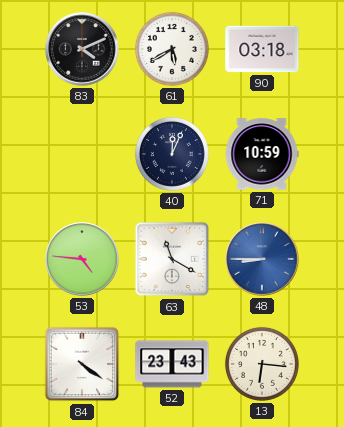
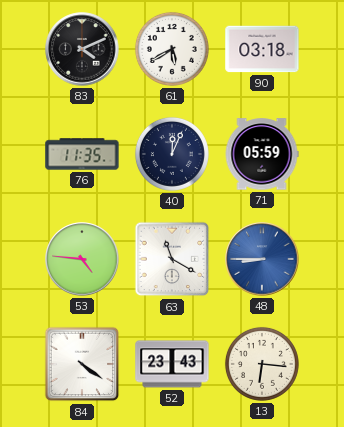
76: none -> 11:35
71: 10:59 -> 05:59
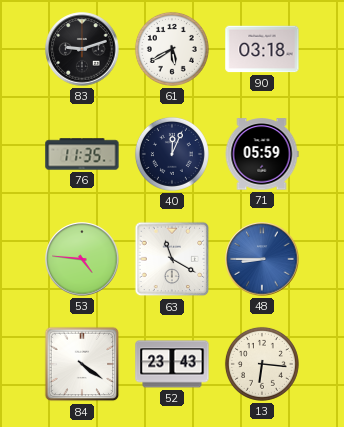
83: 4:11 -> 9:12
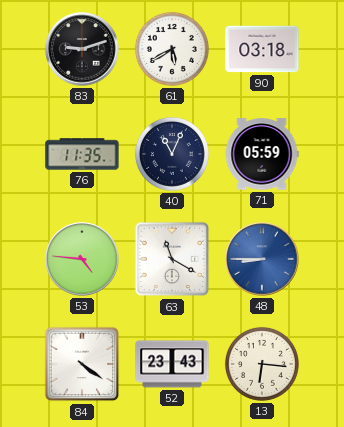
40: 12:04 -> 11:04
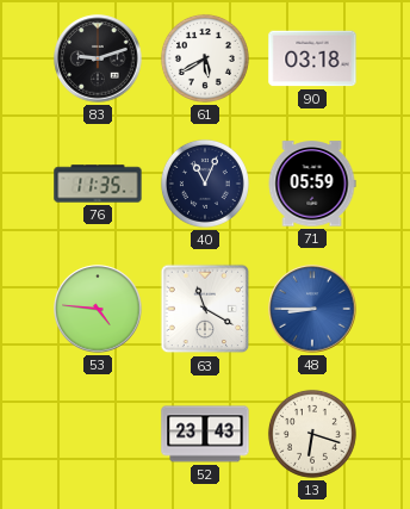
84: 4:21 -> none
13: 6:16 -> 6:18
